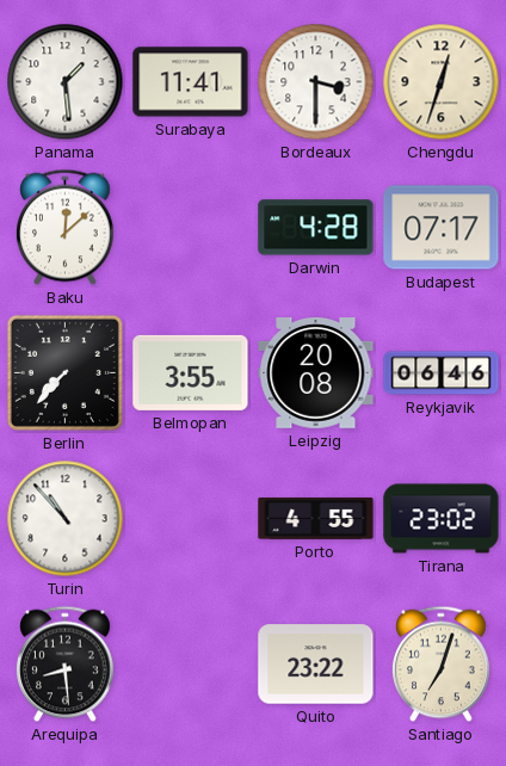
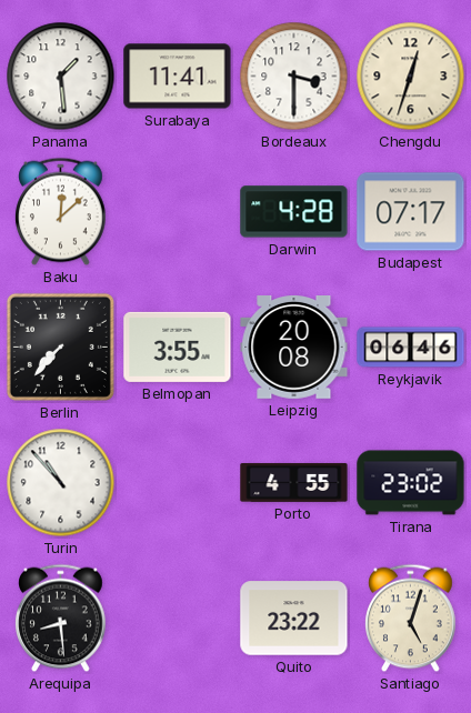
Santiago: 7:03 -> 5:03
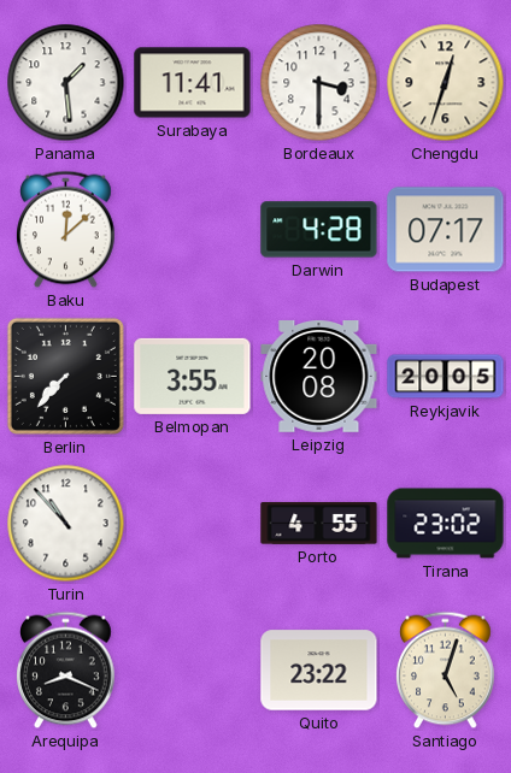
Reykjavik: 06:46 -> 20:05
Arequipa: 8:29 -> 8:19
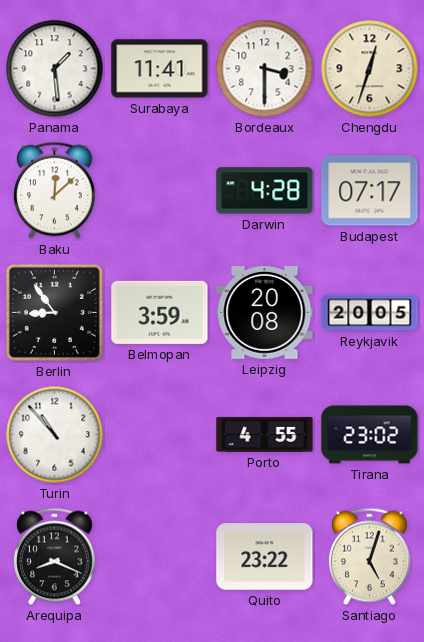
Berlin: 7:37 -> 8:54
Belmopan: 3:55 -> 3:59
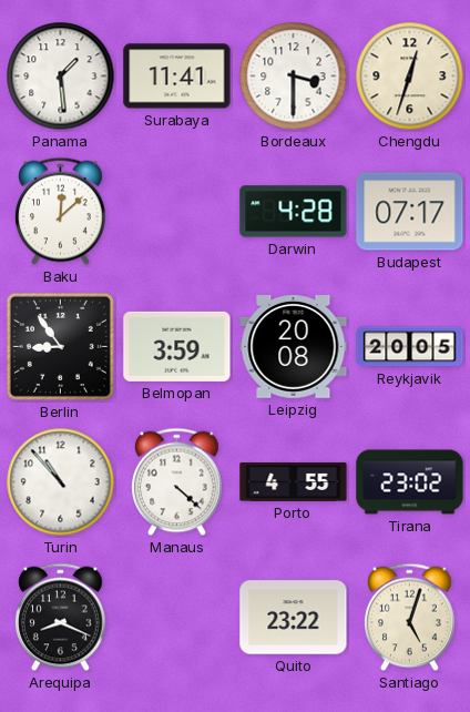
Manaus: none -> 4:22
